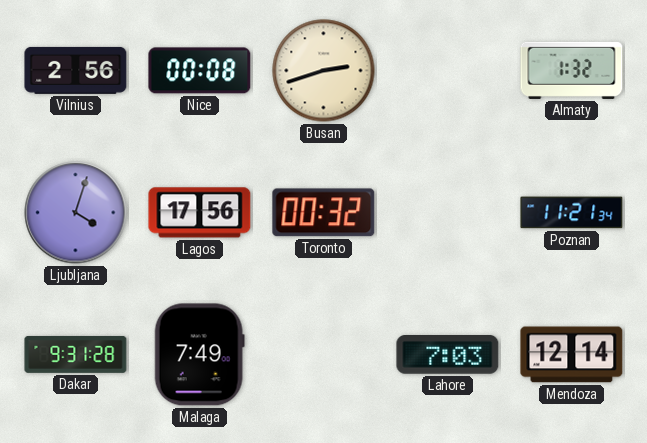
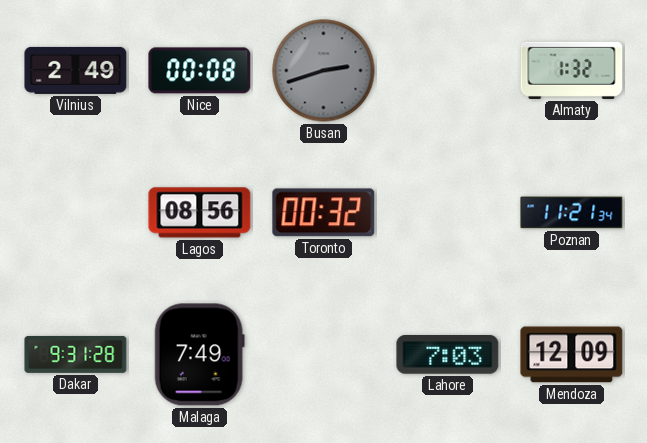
Vilnius: 2:56 -> 2:49
Busan dial: cream -> grey
Ljubljana: 4:03 -> none
Lagos: 17:56 -> 08:56
Mendoza: 12:14 -> 12:09
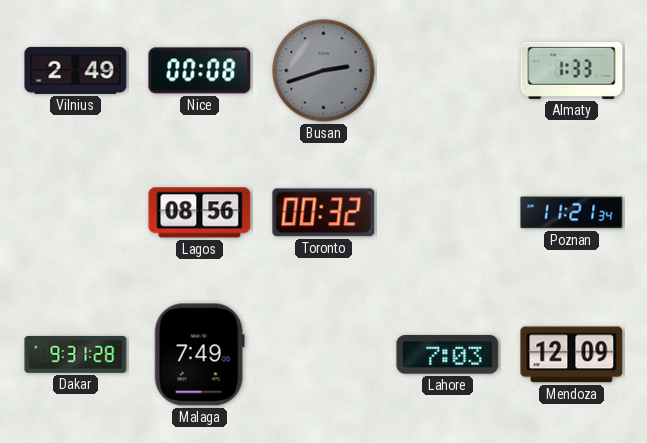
Almaty: 1:32 -> 1:33
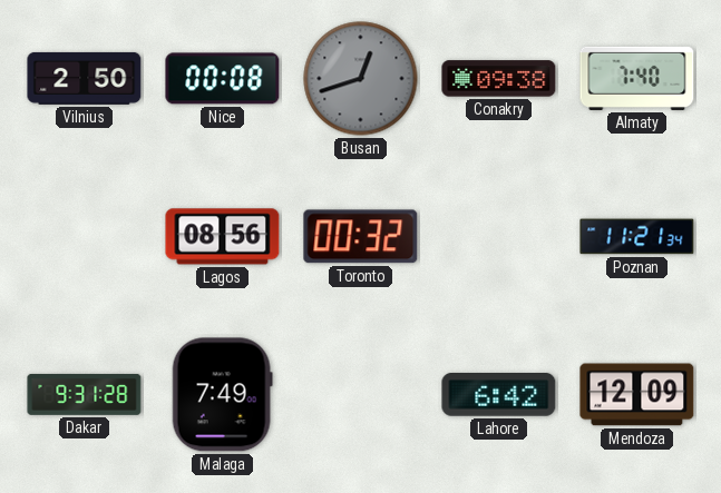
Vilnius: 2:49 -> 2:50
Busan: 2:42 -> 12:42
Conakry: none -> 09:38
Almaty: 1:33 -> 7:40
Lahore: 7:03 -> 6:42
